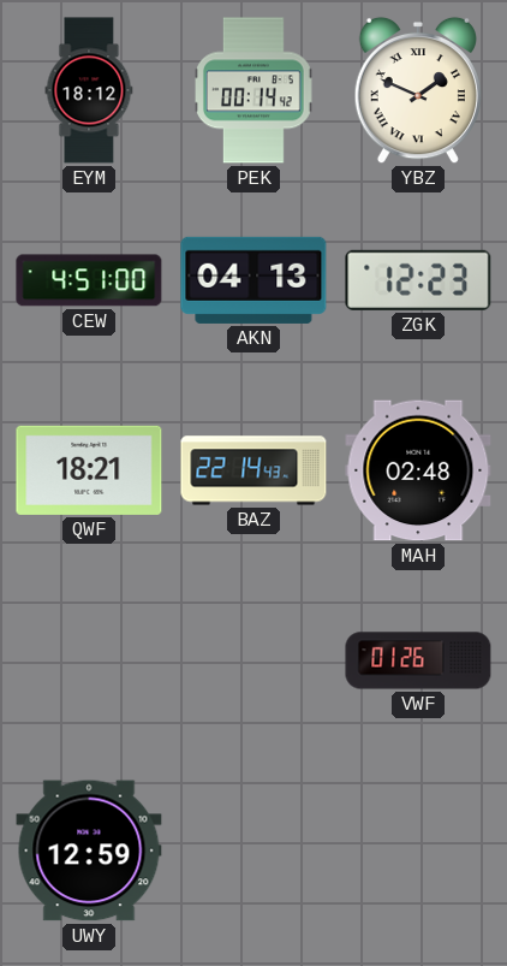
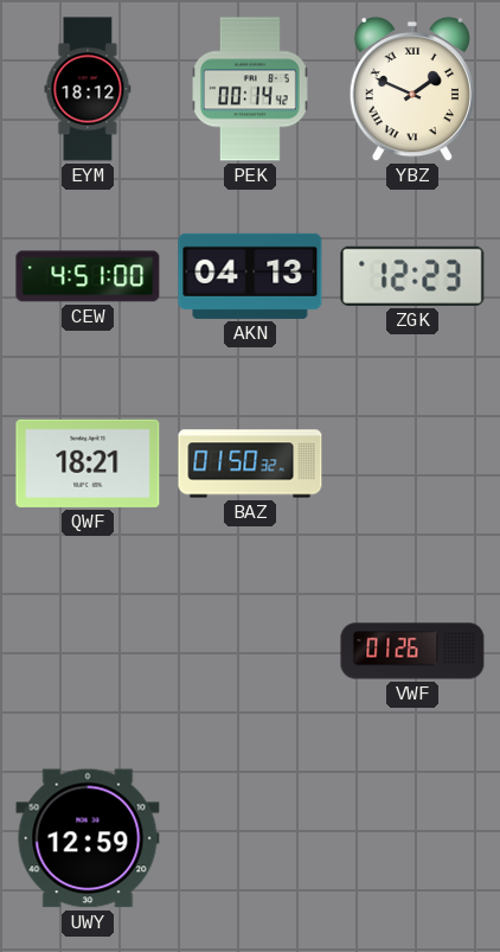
BAZ: 22:14 -> 01:50
MAH: 02:48 -> none
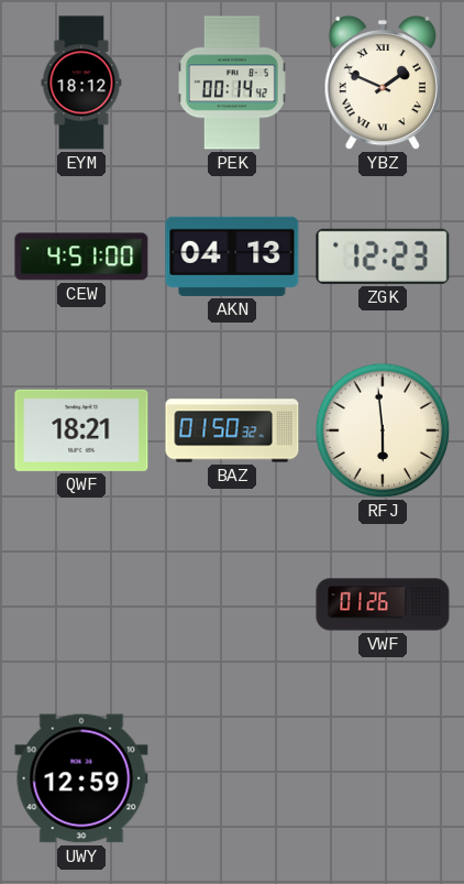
RFJ: none -> 5:59
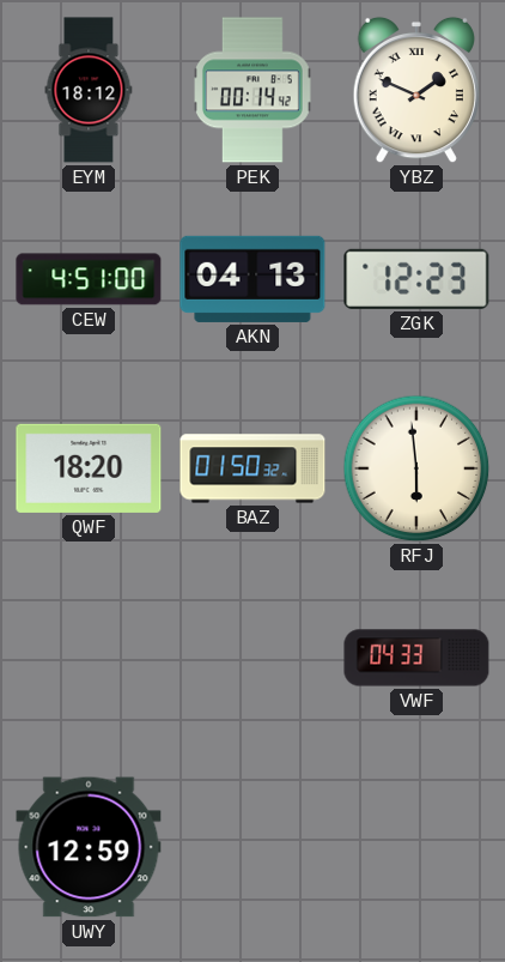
QWF: 18:21 -> 18:20
VWF: 01:26 -> 04:33
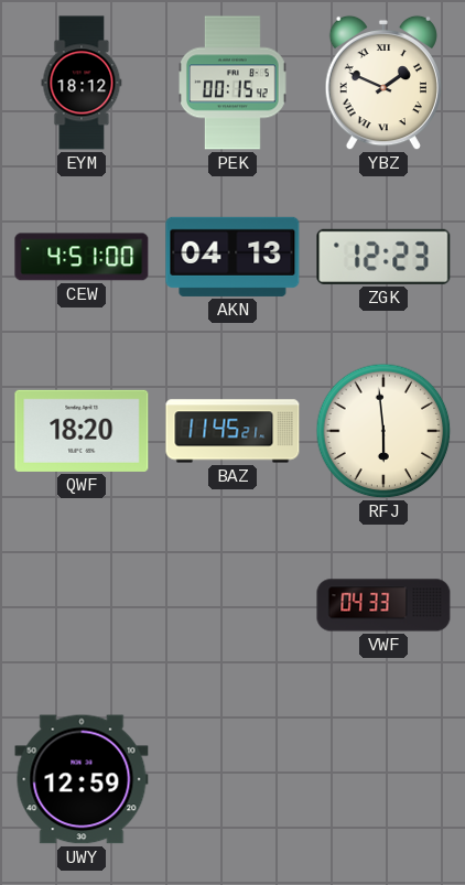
PEK: 00:14 -> 00:15
BAZ: 01:50 -> 11:45
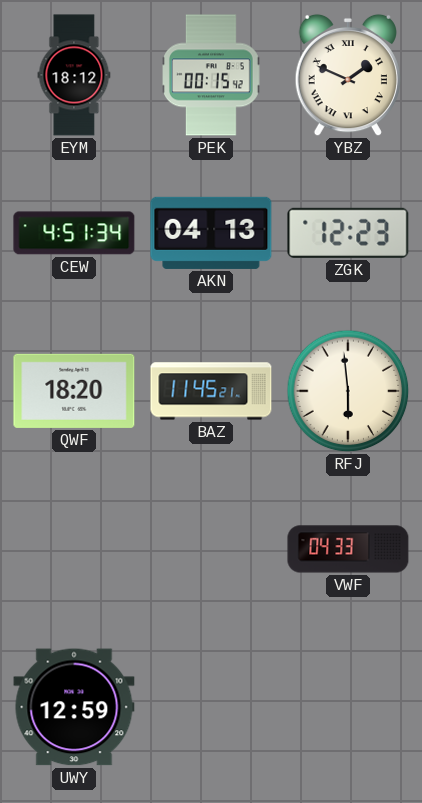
CEW: 4:51:00 -> 4:51:34
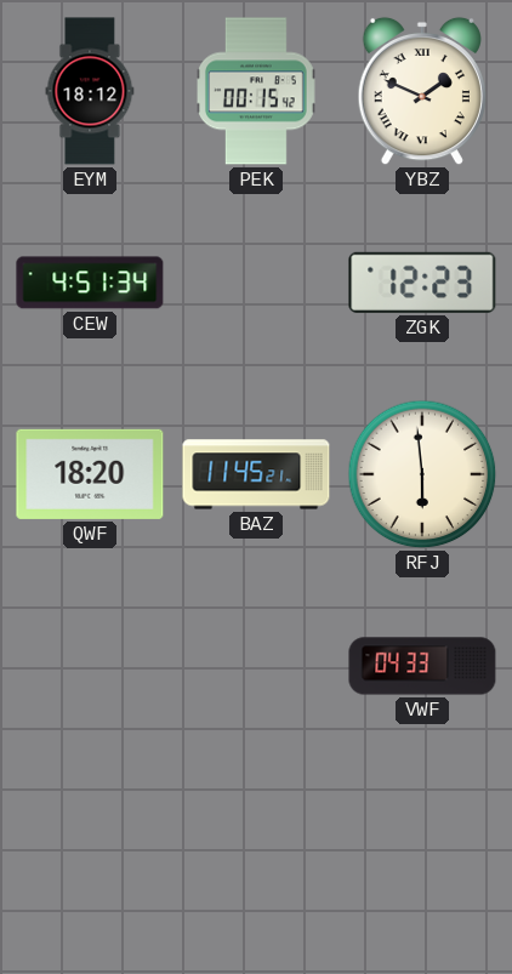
AKN: 04:13 -> none
UWY: 12:59 -> none
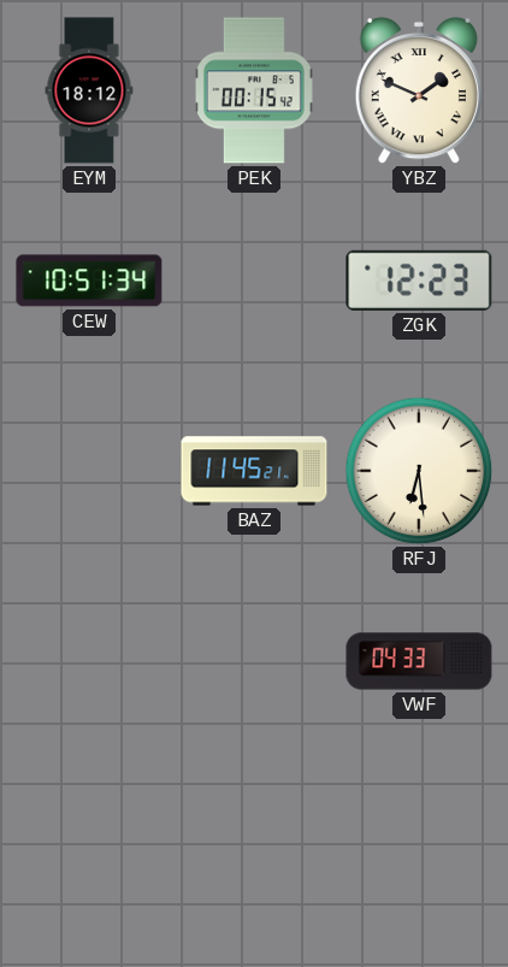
CEW: 4:51 -> 10:51
QWF: 18:20 -> none
RFJ: 5:59 -> 6:29
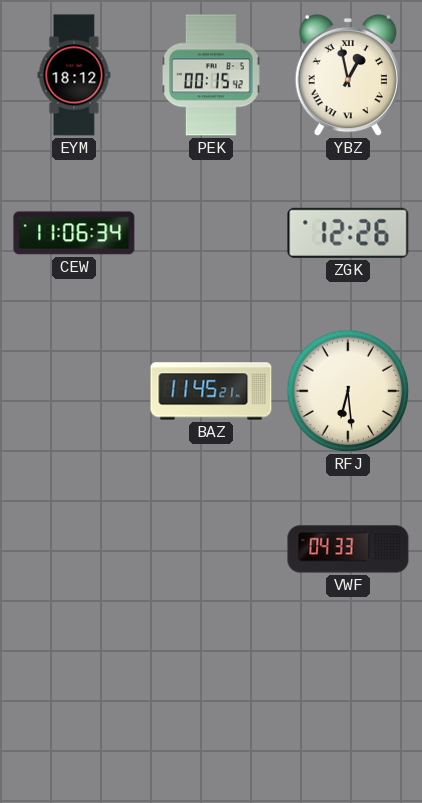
YBZ: 1:49 -> 12:58
CEW: 10:51 -> 11:06
ZGK: 12:23 -> 12:26
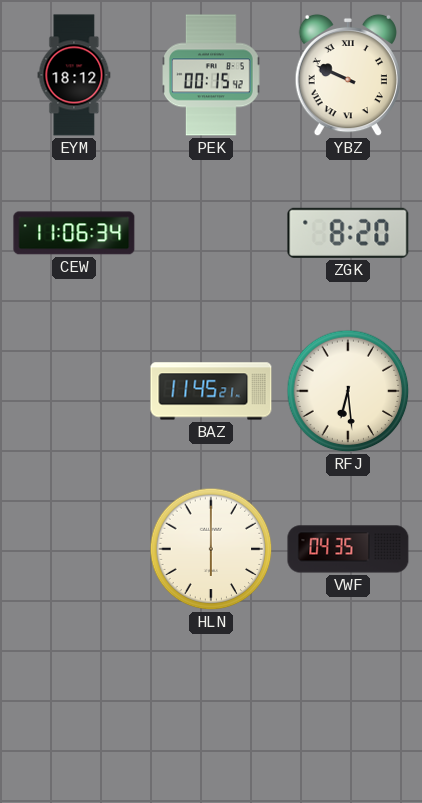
YBZ: 12:58 -> 9:49
ZGK: 12:26 -> 8:20
HLN: none -> 6:00
VWF: 04:33 -> 04:35
